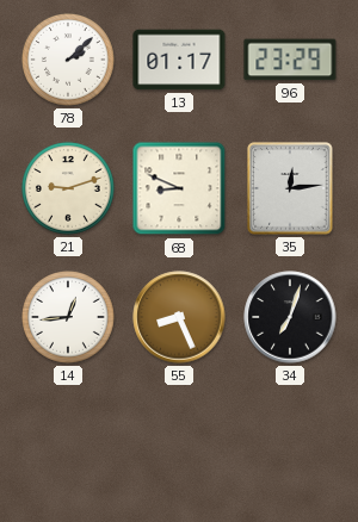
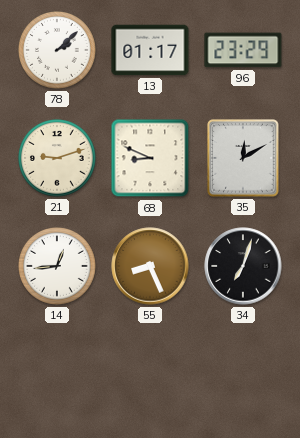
35: 12:14 -> 12:10
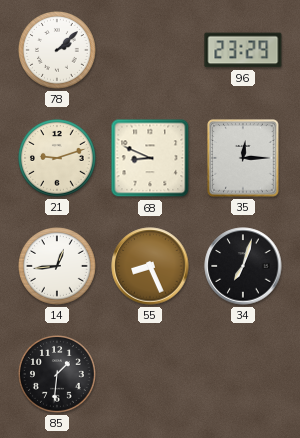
13: 01:17 -> none
35: 12:10 -> 12:15
85: none -> 1:31
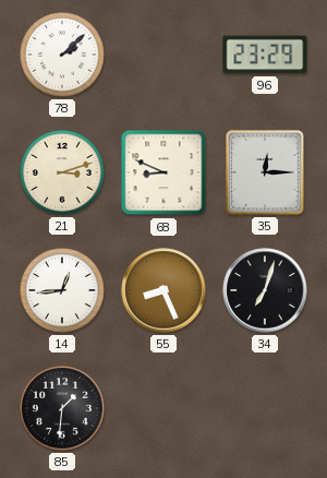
21: 9:12 -> 3:12
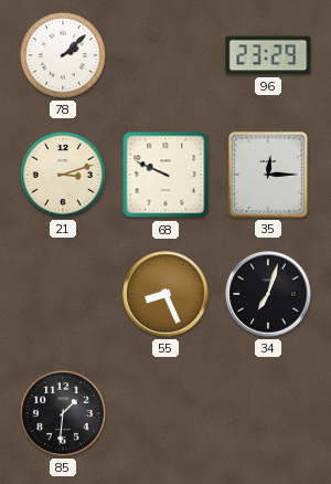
68: 8:49 -> 9:49
14: 12:44 -> none
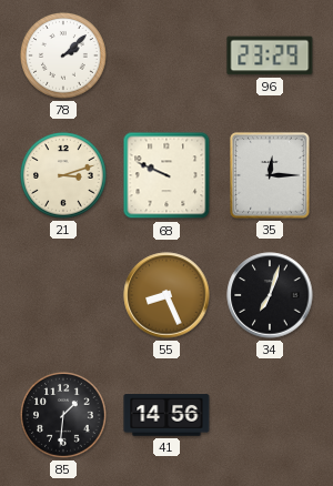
41: none -> 14:56
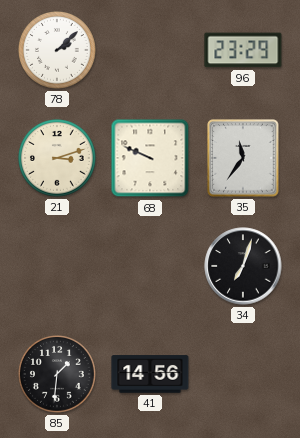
35: 12:15 -> 11:36
55: 8:26 -> none
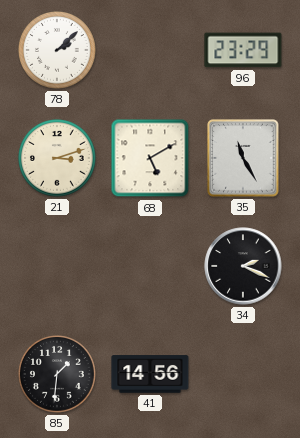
68: 9:49 -> 5:10
35: 11:36 -> 11:25
34: 7:03 -> 2:19
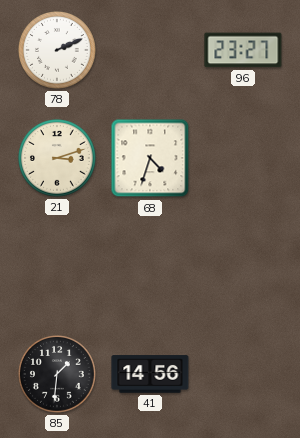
78: 2:08 -> 2:11
96: 23:29 -> 23:27
68: 5:10 -> 4:33
35: 11:25 -> none
34: 2:19 -> none
